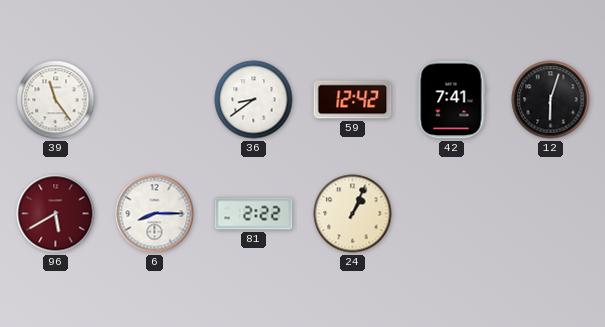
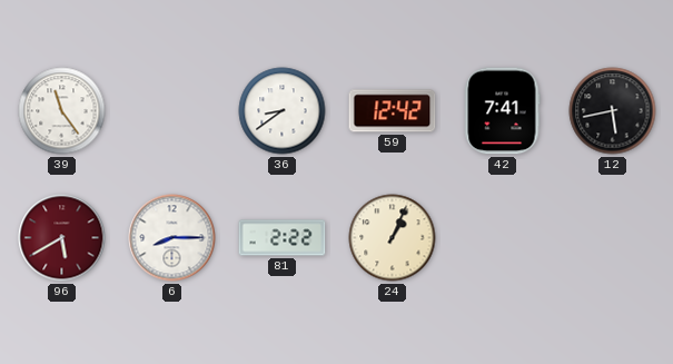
12: 6:03 -> 5:43
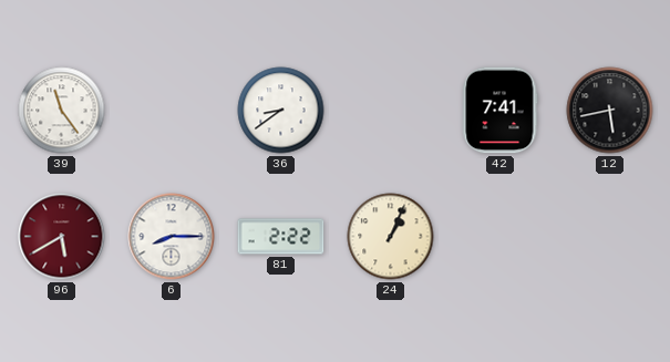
59: 12:42 -> none
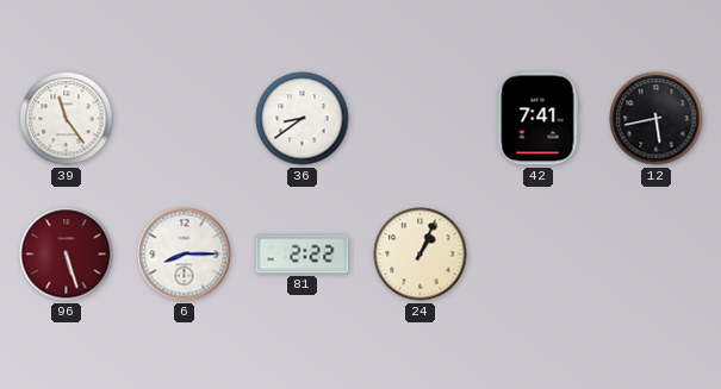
96: 5:40 -> 5:27
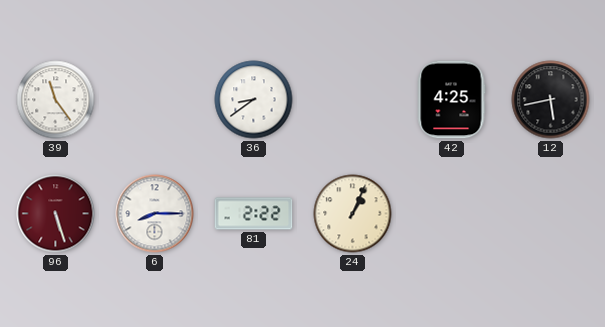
42: 7:41 -> 4:25
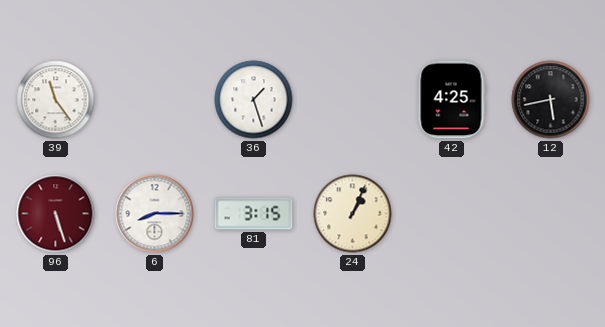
36: 8:39 -> 1:27
81: 2:22 -> 3:15
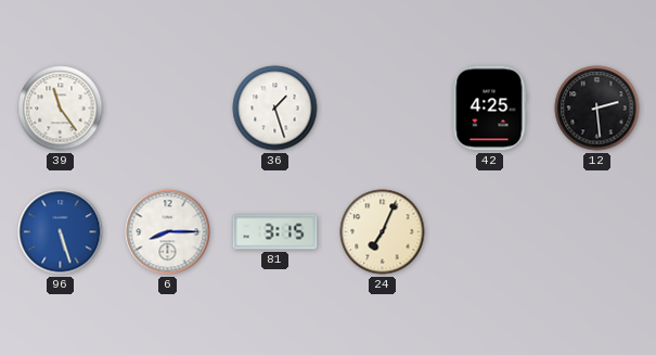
12: 5:43 -> 2:29
96 dial: burgundy -> blue
24: 1:04 -> 7:04
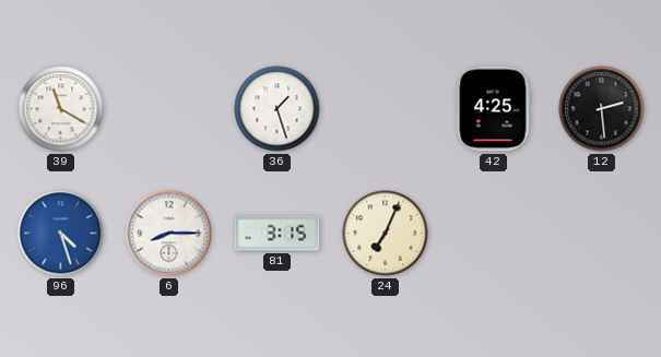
39: 11:24 -> 11:20
96: 5:27 -> 4:27
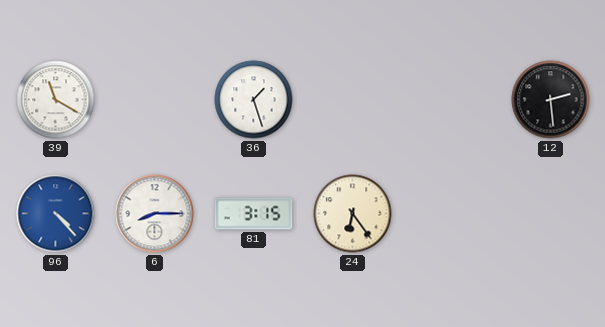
42: 4:25 -> none
96: 4:27 -> 4:23
24: 7:04 -> 6:24
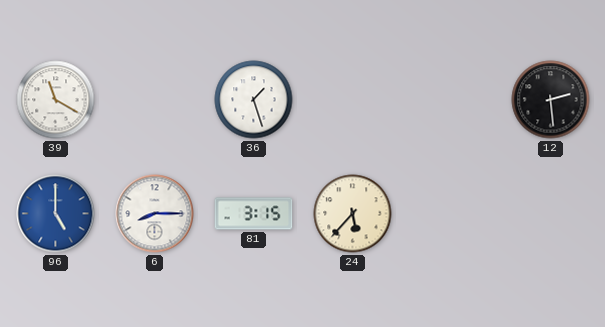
96: 4:23 -> 5:00
24: 6:24 -> 5:37
